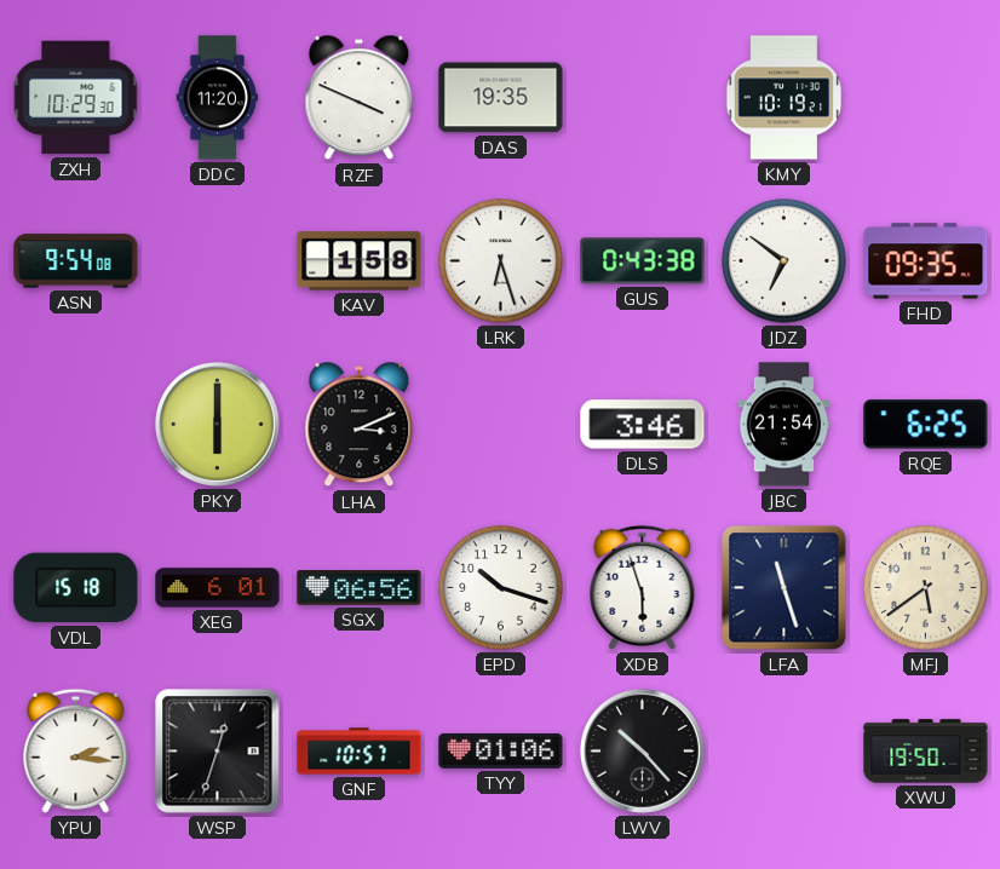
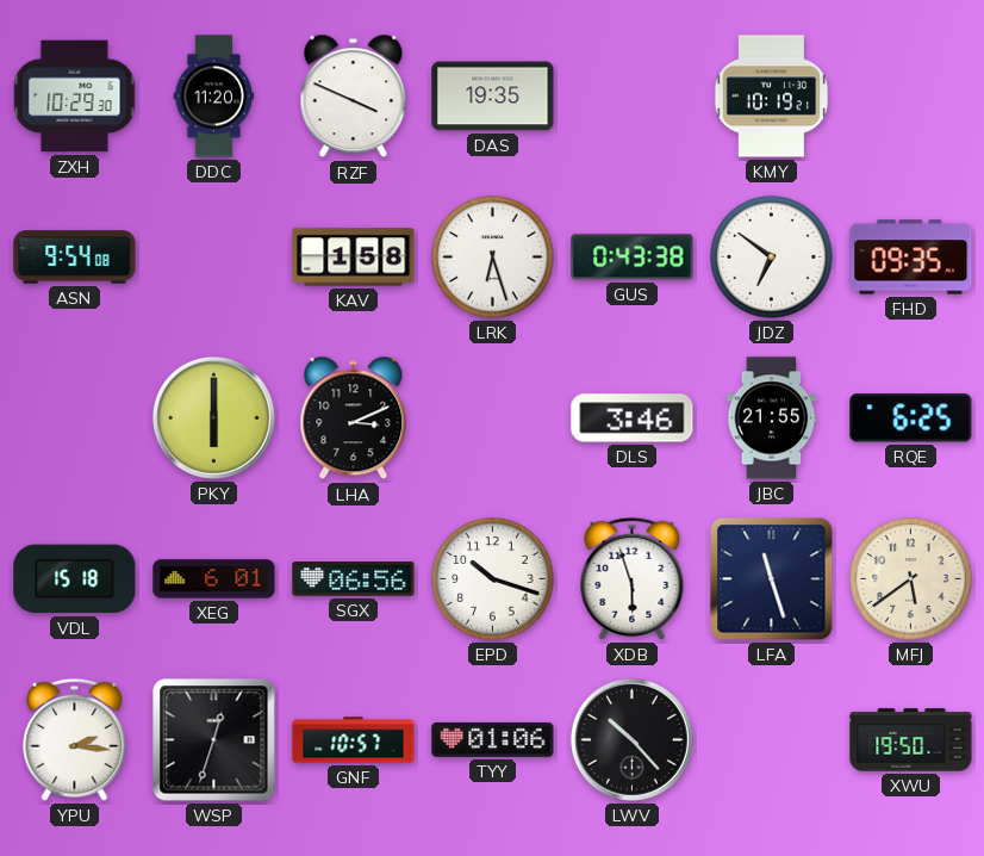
JBC: 21:54 -> 21:55
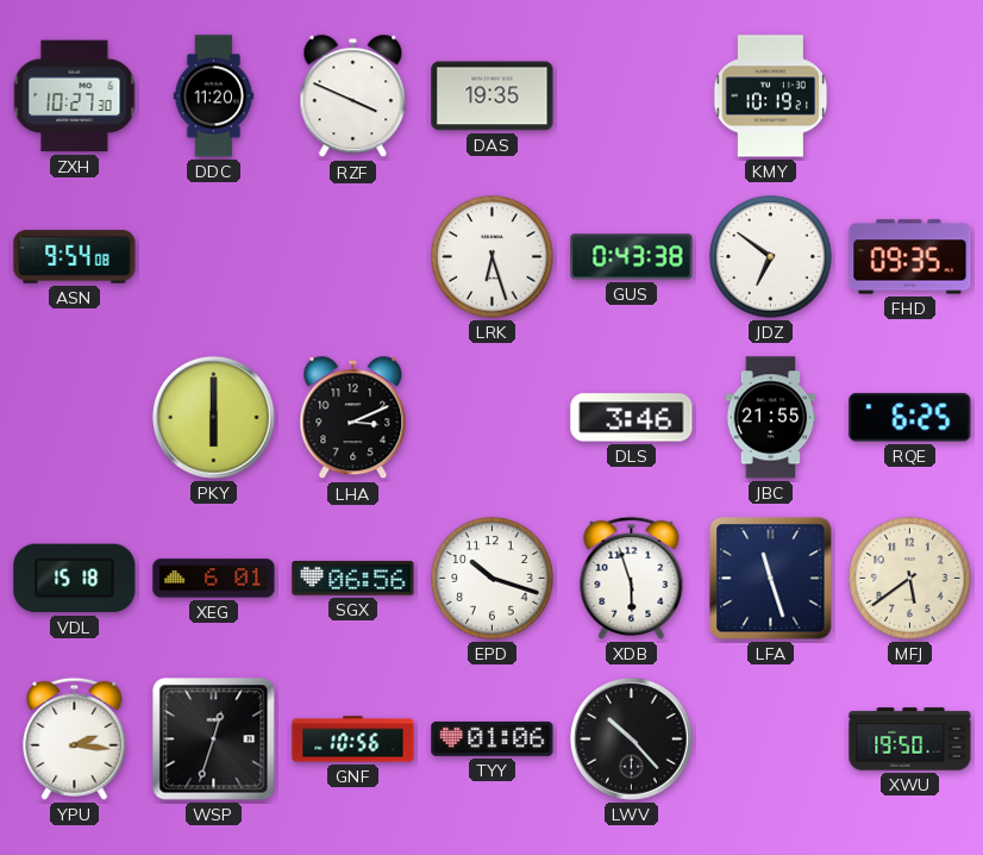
ZXH: 10:29 -> 10:27
KAV: 1:58 -> none
GNF: 10:57 -> 10:56
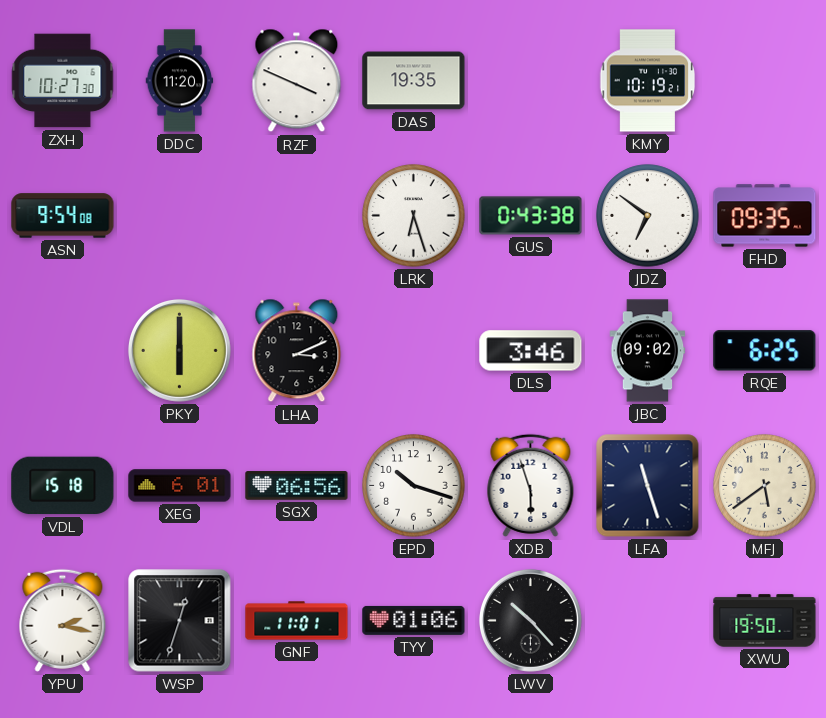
JBC: 21:55 -> 09:02
YPU: 2:16 -> 2:17
GNF: 10:56 -> 11:01
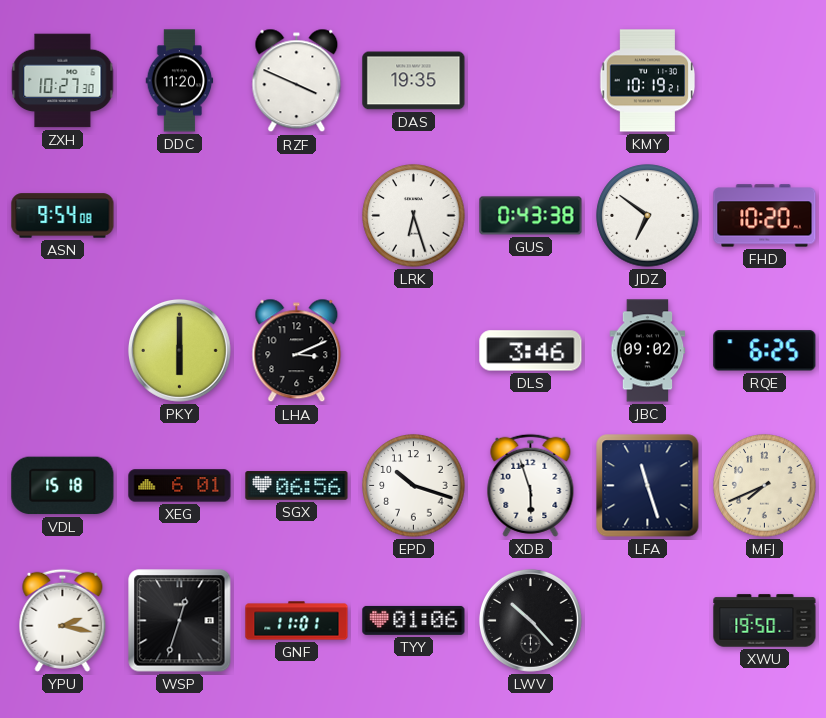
FHD: 09:35 -> 10:20
MFJ: 5:39 -> 7:41
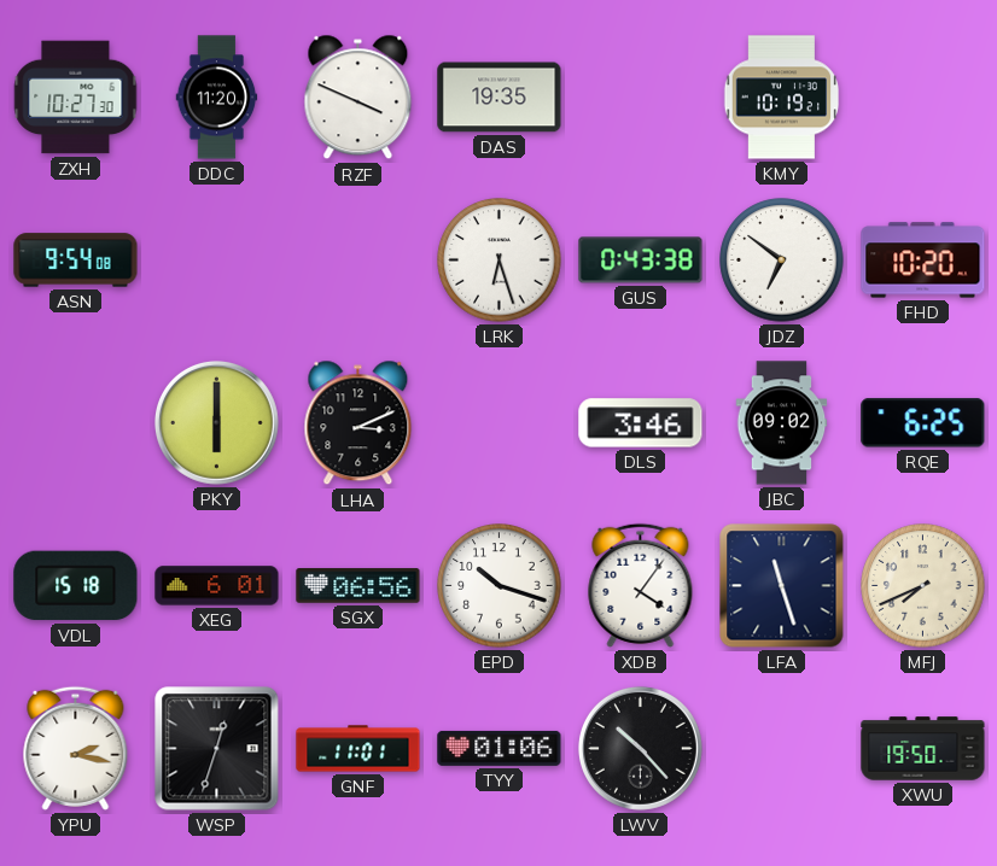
XDB: 5:57 -> 4:06
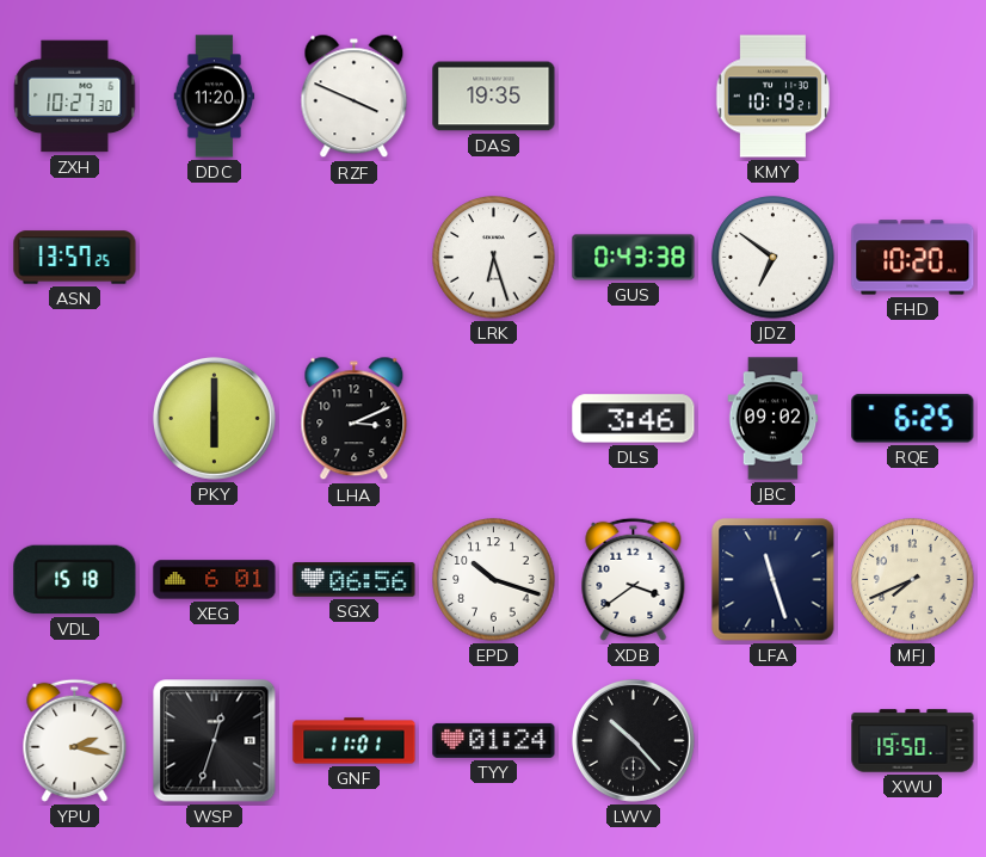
ASN: 9:54 -> 13:57
XDB: 4:06 -> 3:39
TYY: 01:06 -> 01:24
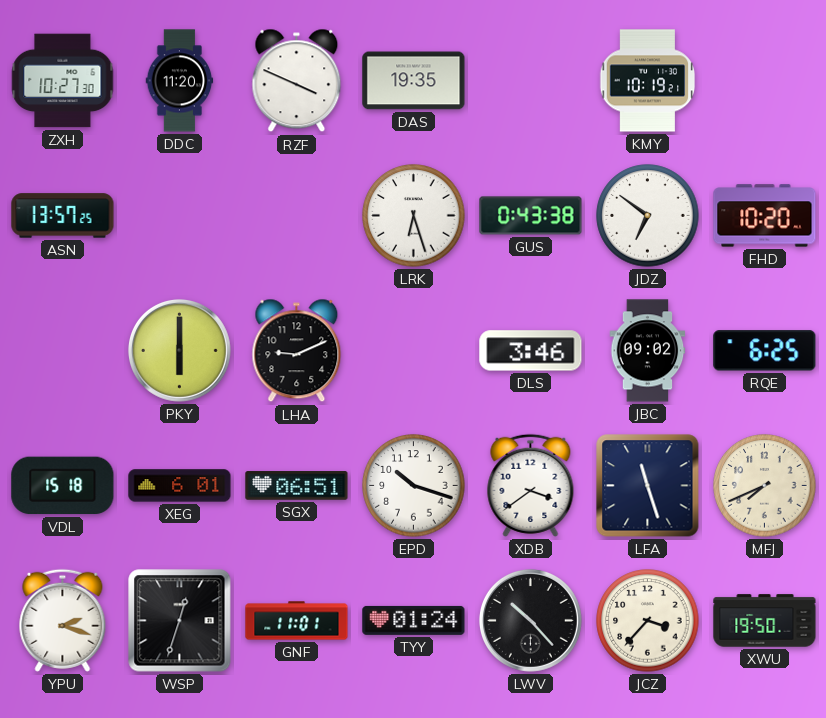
LHA: 3:11 -> 9:11
SGX: 06:56 -> 06:51
YPU: 2:17 -> 2:18
JCZ: none -> 3:37
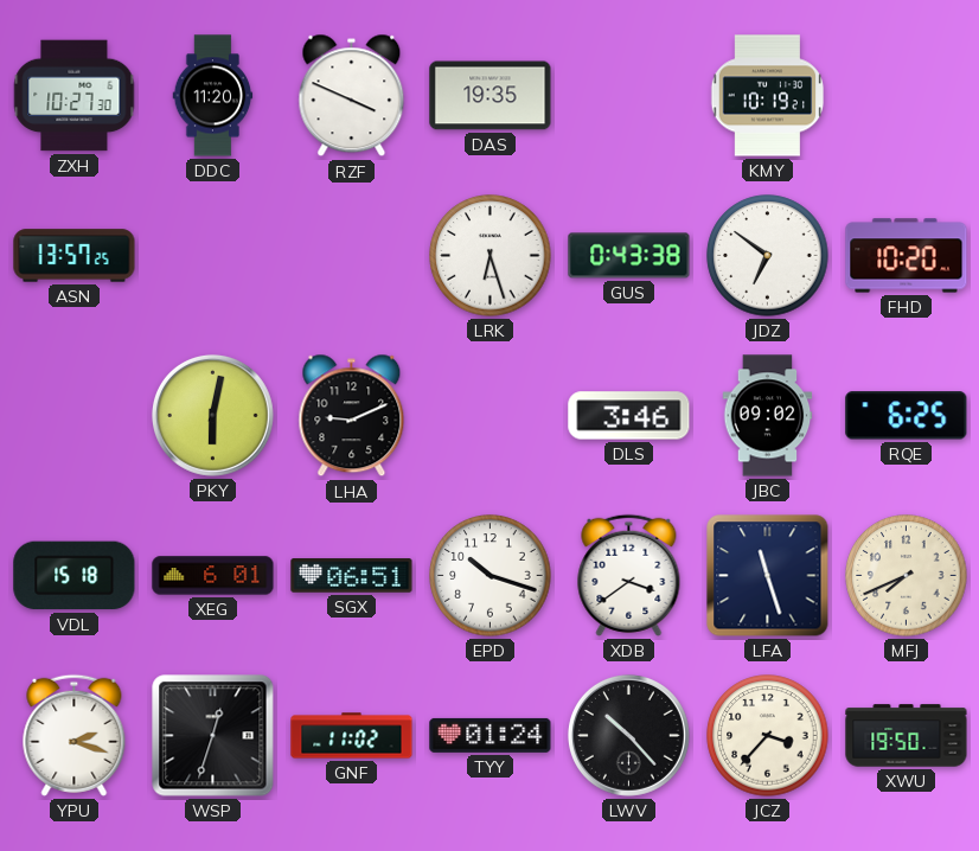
PKY: 6:00 -> 6:02
GNF: 11:01 -> 11:02
